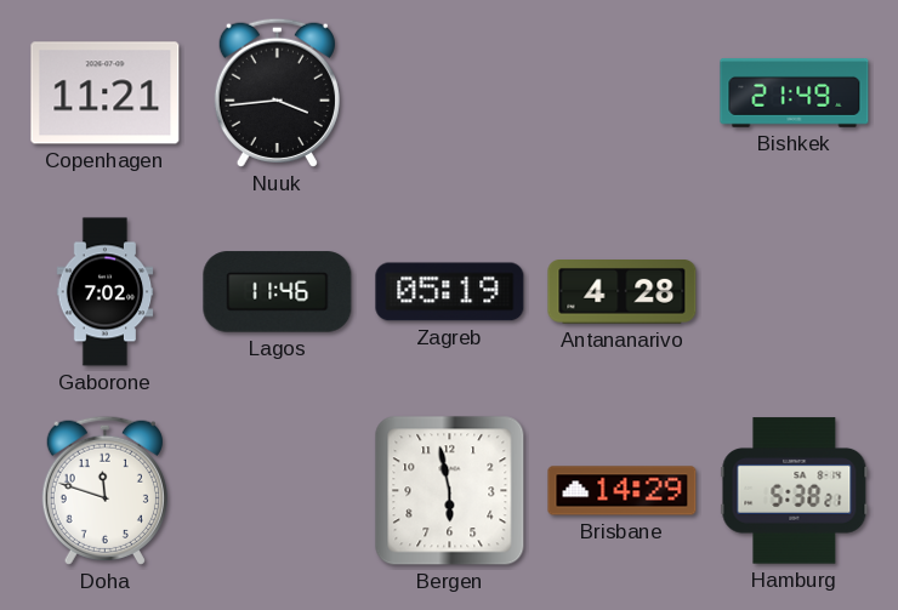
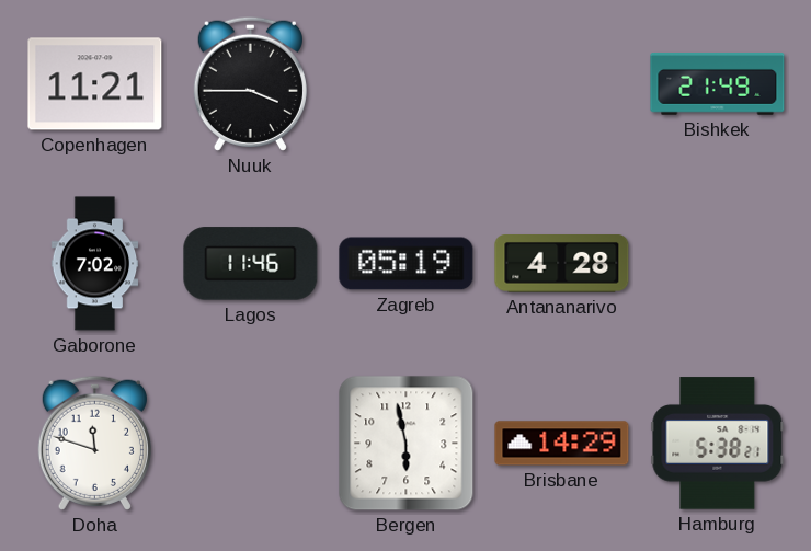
Nuuk: 3:44 -> 3:45
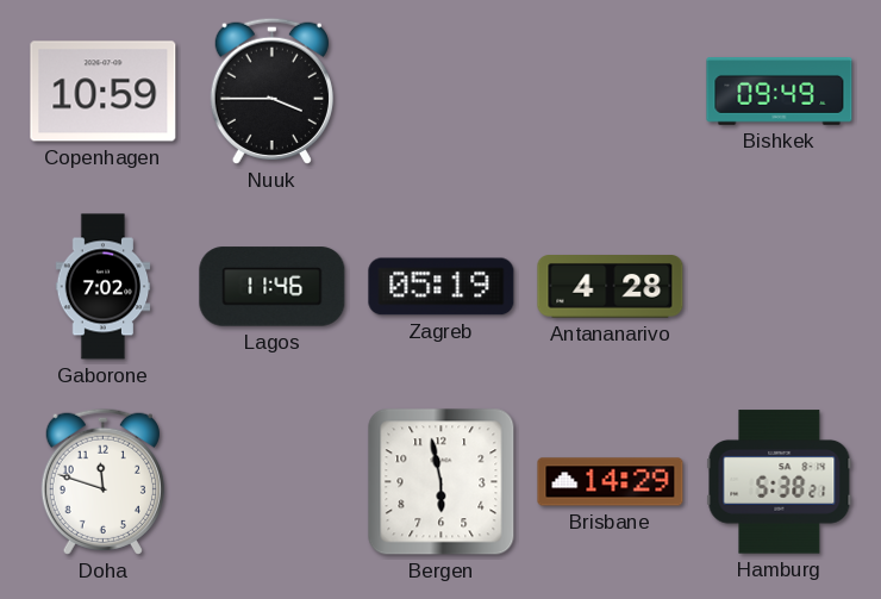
Copenhagen: 11:21 -> 10:59
Bishkek: 21:49 -> 09:49
